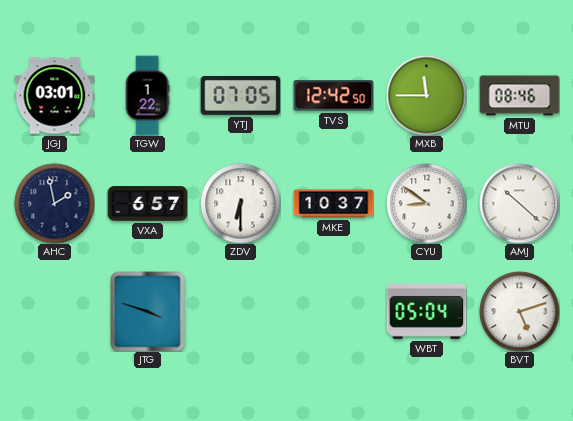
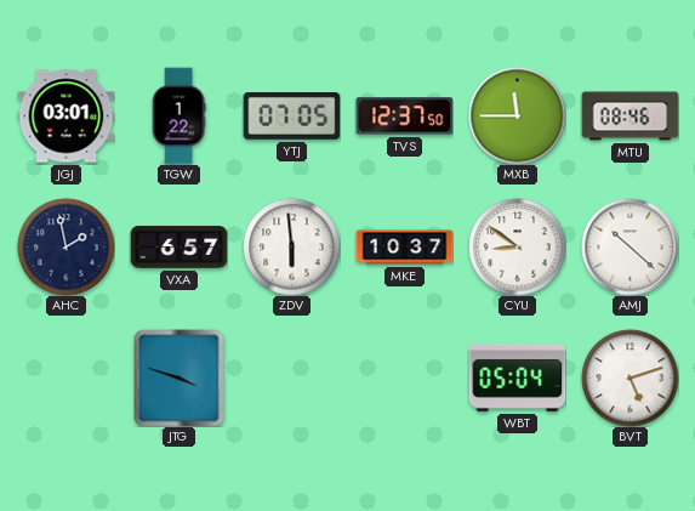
TVS: 12:42 -> 12:37
ZDV: 6:30 -> 5:59
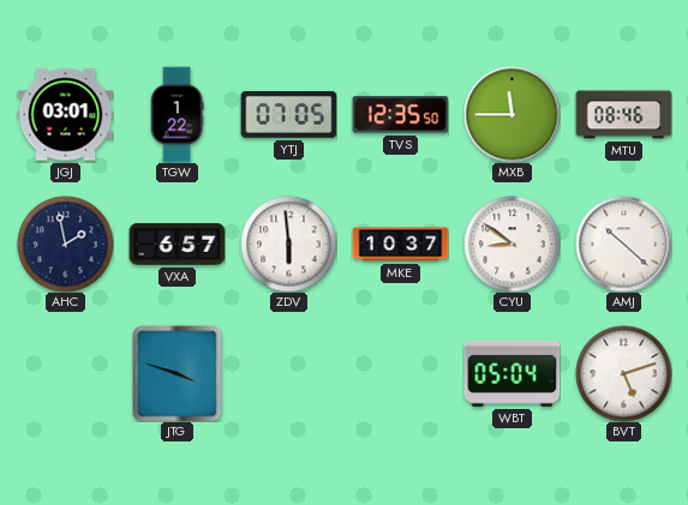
TVS: 12:37 -> 12:35
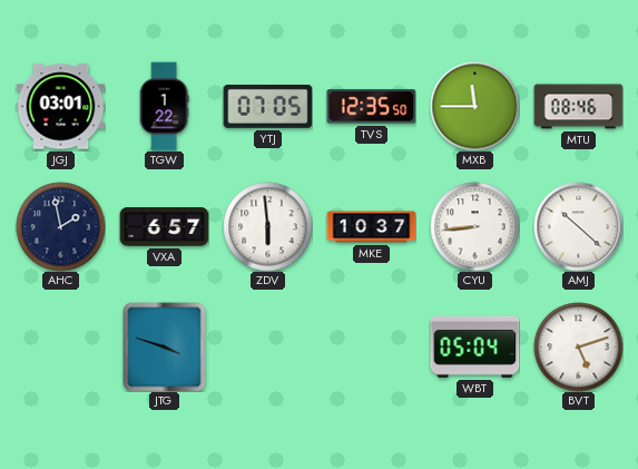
CYU: 8:51 -> 8:44
